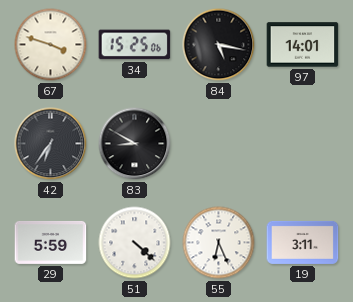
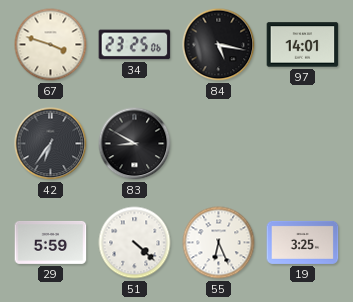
34: 15:25 -> 23:25
19: 3:11 -> 3:25
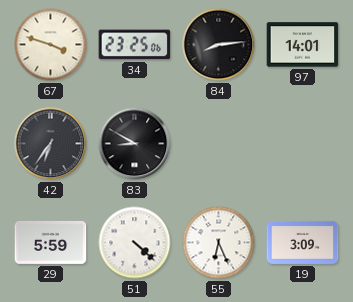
84: 5:17 -> 8:14
19: 3:25 -> 3:09
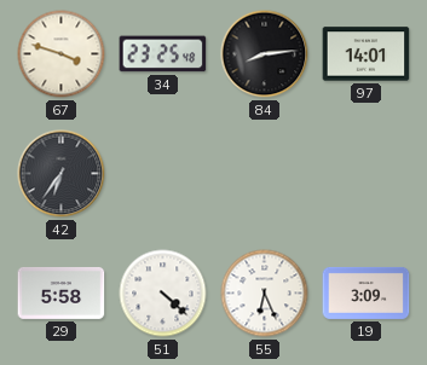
34: 23:25:06 -> 23:25:48
83: 8:50 -> none
29: 5:59 -> 5:58
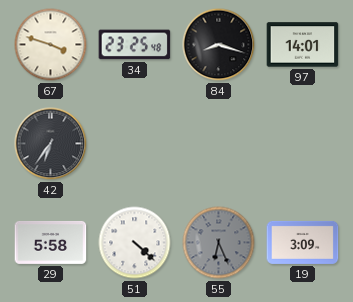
84: 8:14 -> 8:18
55 dial: white -> grey
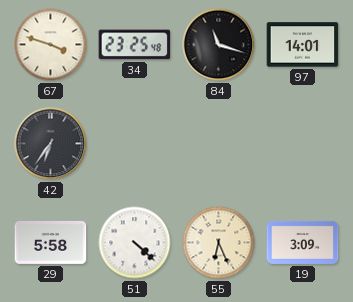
84: 8:18 -> 11:18
55 dial: grey -> cream
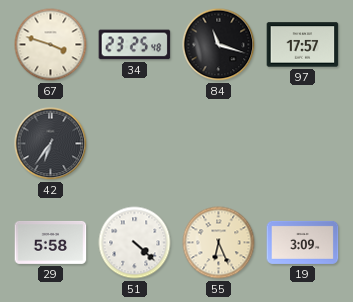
97: 14:01 -> 17:57
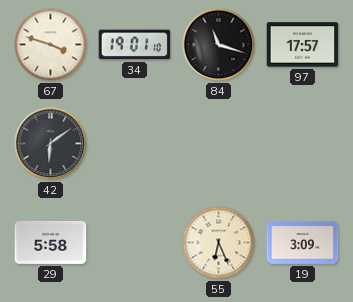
34: 23:25 -> 19:01
42: 6:36 -> 6:09
51: 4:22 -> none
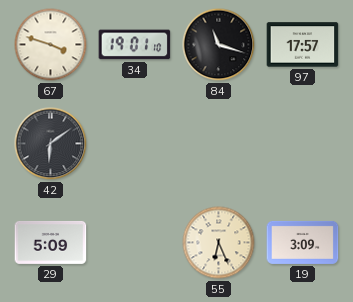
29: 5:58 -> 5:09
